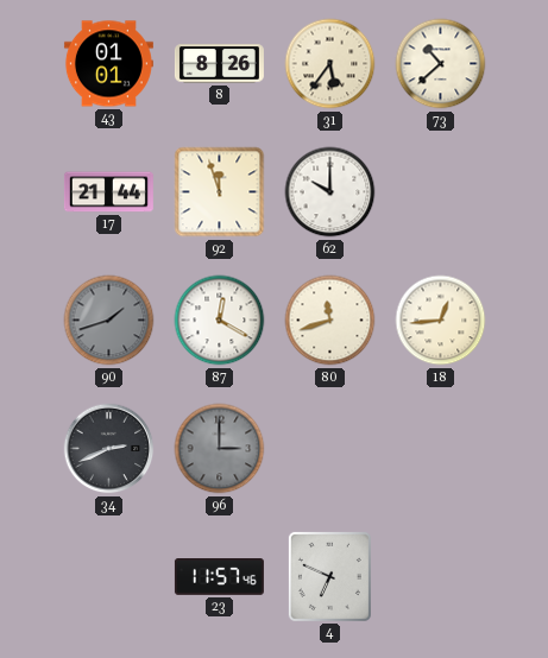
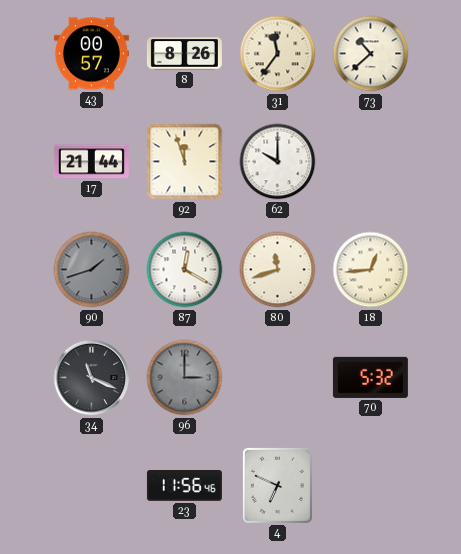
43: 01:01 -> 00:57
31: 5:36 -> 11:36
34: 2:41 -> 11:19
70: none -> 5:32
23: 11:57 -> 11:56
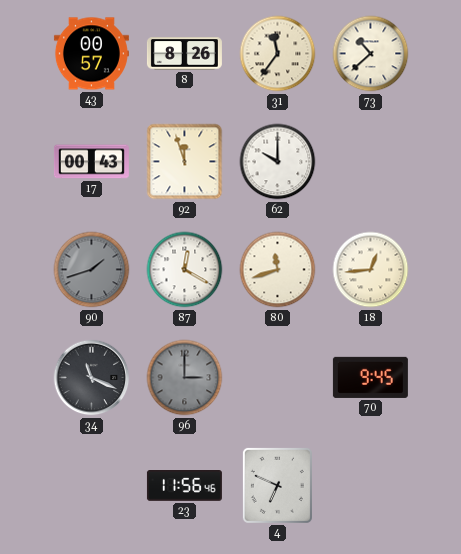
17: 21:44 -> 00:43
70: 5:32 -> 9:45
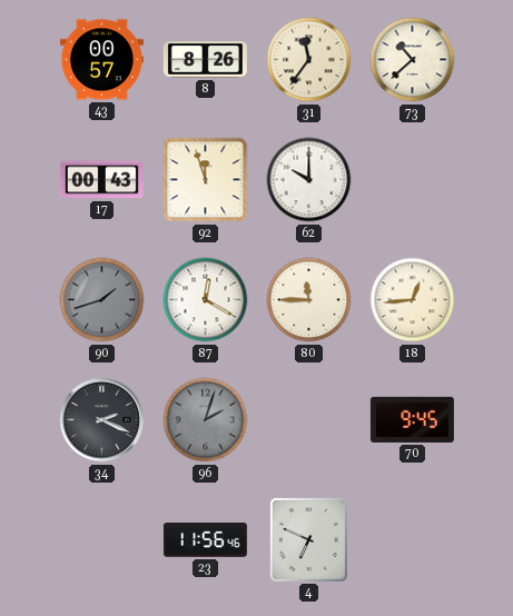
80: 11:42 -> 11:45
34: 11:19 -> 2:19
96: 3:00 -> 2:03
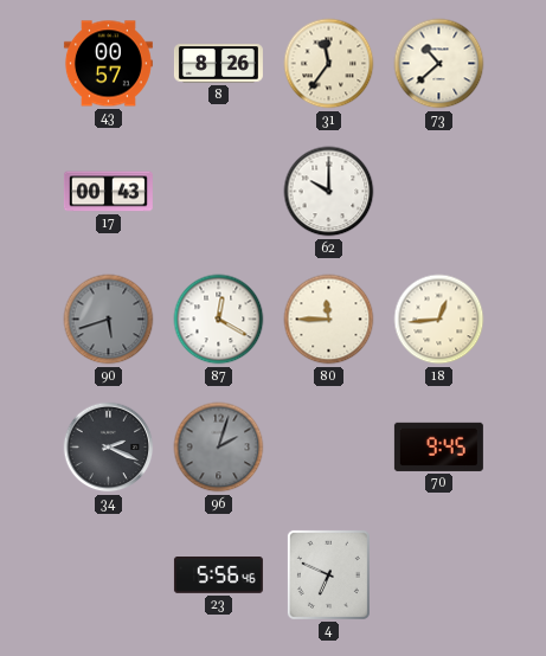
92: 11:57 -> none
90: 1:42 -> 5:42
23: 11:56 -> 5:56
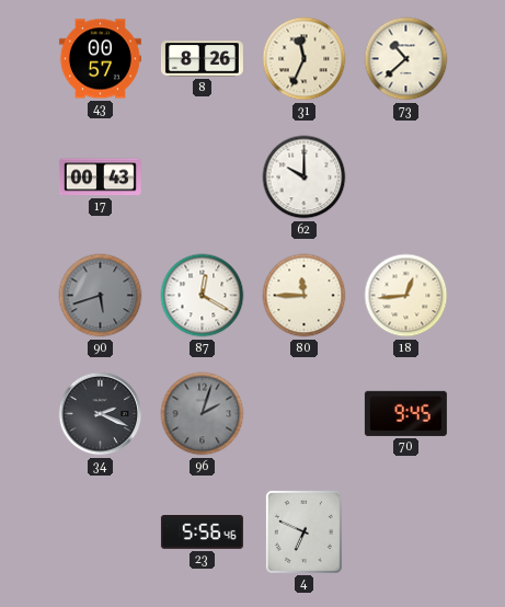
31: 11:36 -> 11:34
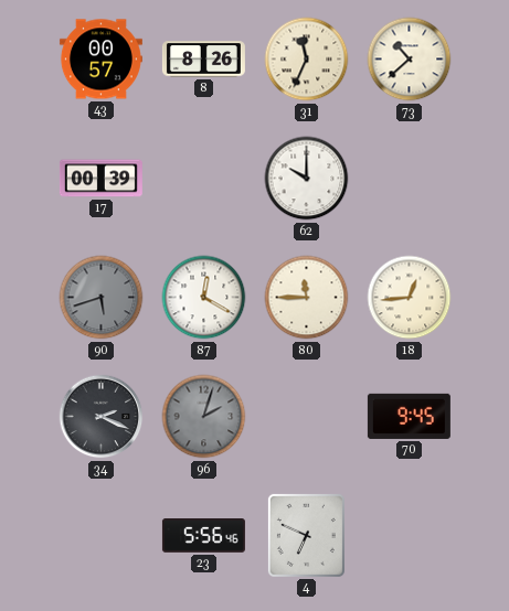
17: 00:43 -> 00:39
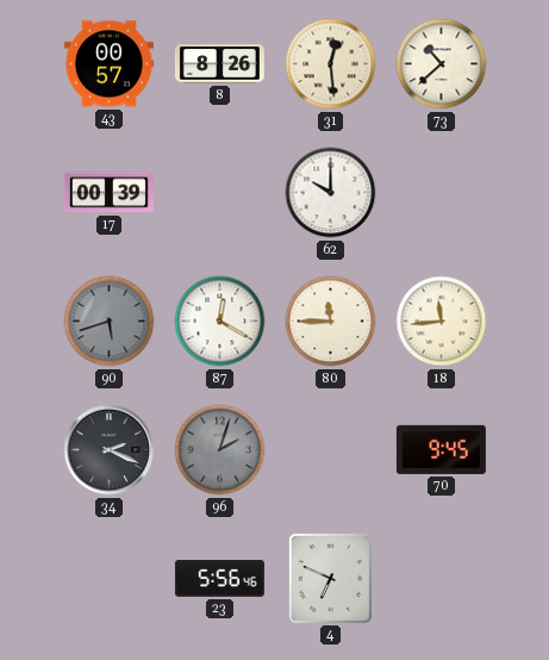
31: 11:34 -> 12:29
18: 12:44 -> 11:44
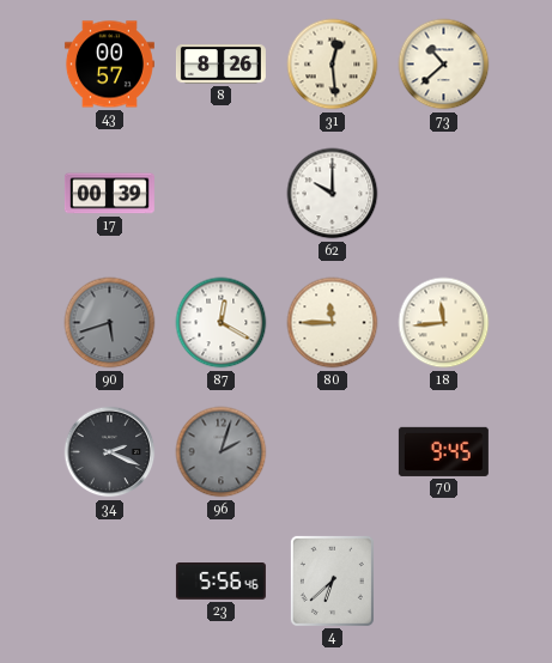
4: 6:49 -> 6:38
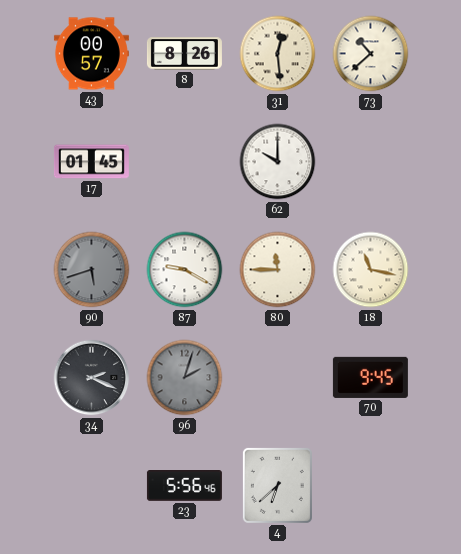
17: 00:39 -> 01:45
87: 12:20 -> 9:20
18: 11:44 -> 11:17
